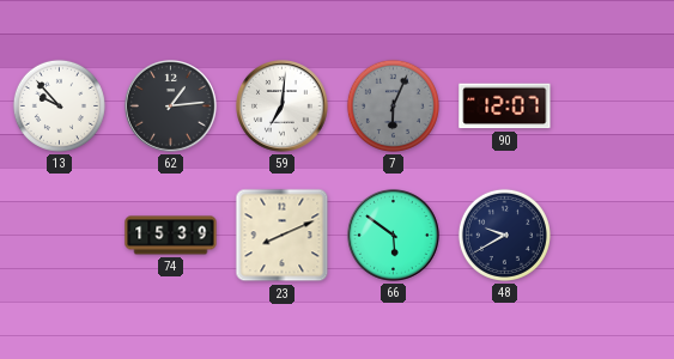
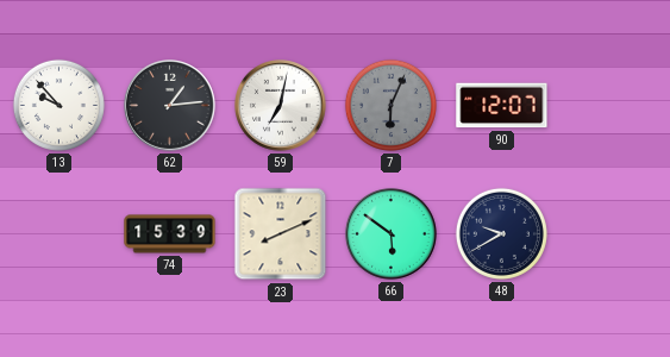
59: 7:01 -> 7:02
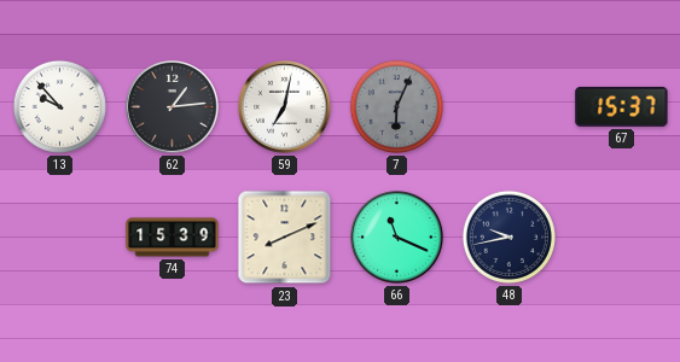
90: 12:07 -> none
67: none -> 15:37
66: 5:51 -> 11:19
48: 9:40 -> 9:43
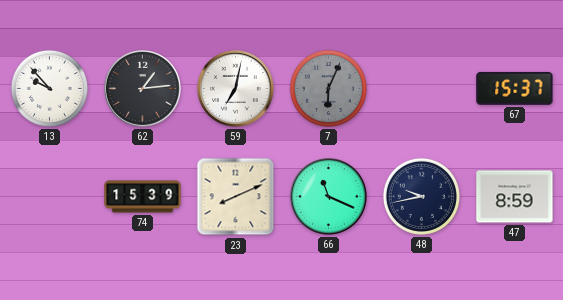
47: none -> 8:59
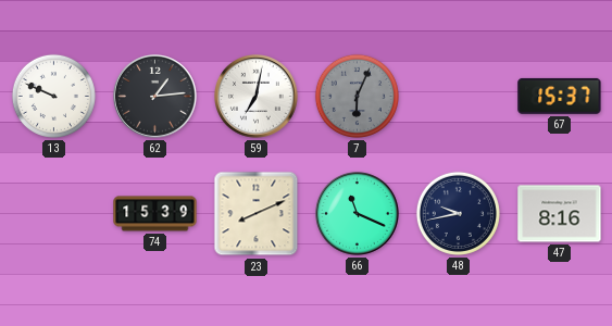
13: 9:53 -> 9:49
47: 8:59 -> 8:16
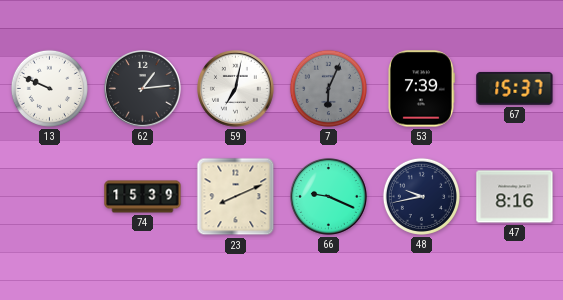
53: none -> 7:39
66: 11:19 -> 9:19
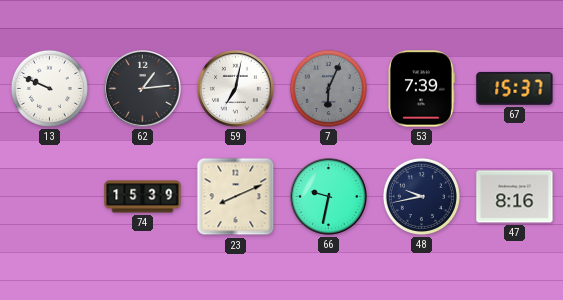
66: 9:19 -> 9:32
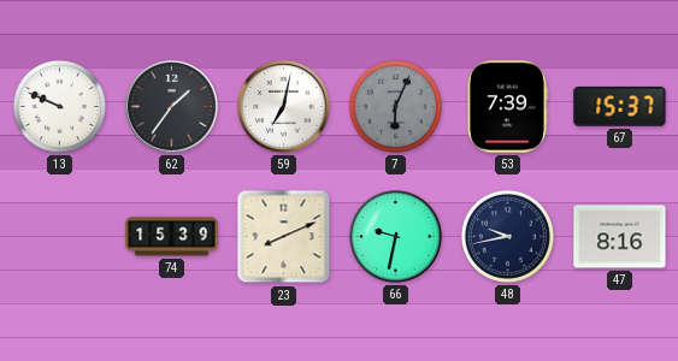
62: 1:14 -> 1:36
